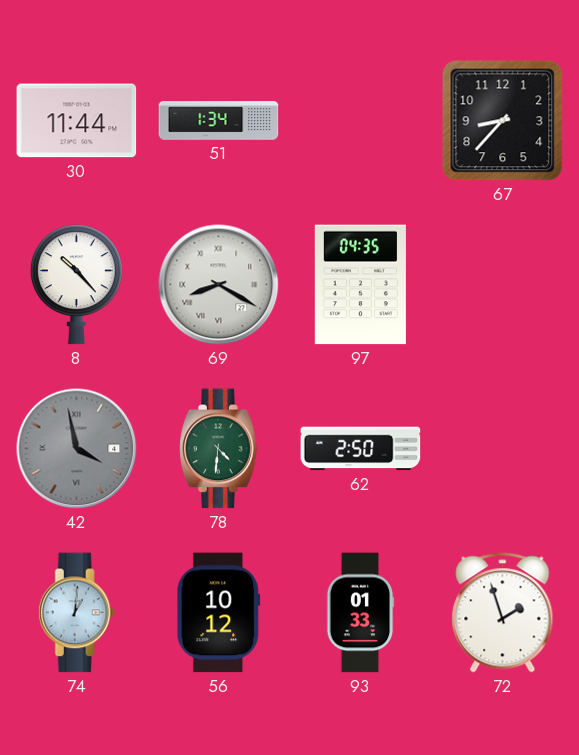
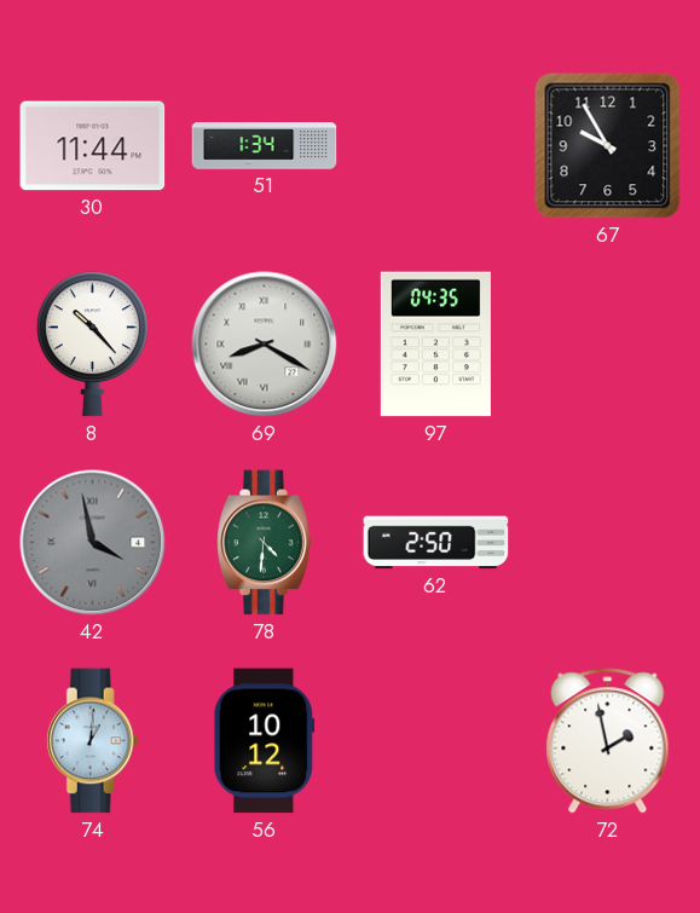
67: 8:37 -> 9:55
93: 01:33 -> none
72: 1:57 -> 1:58
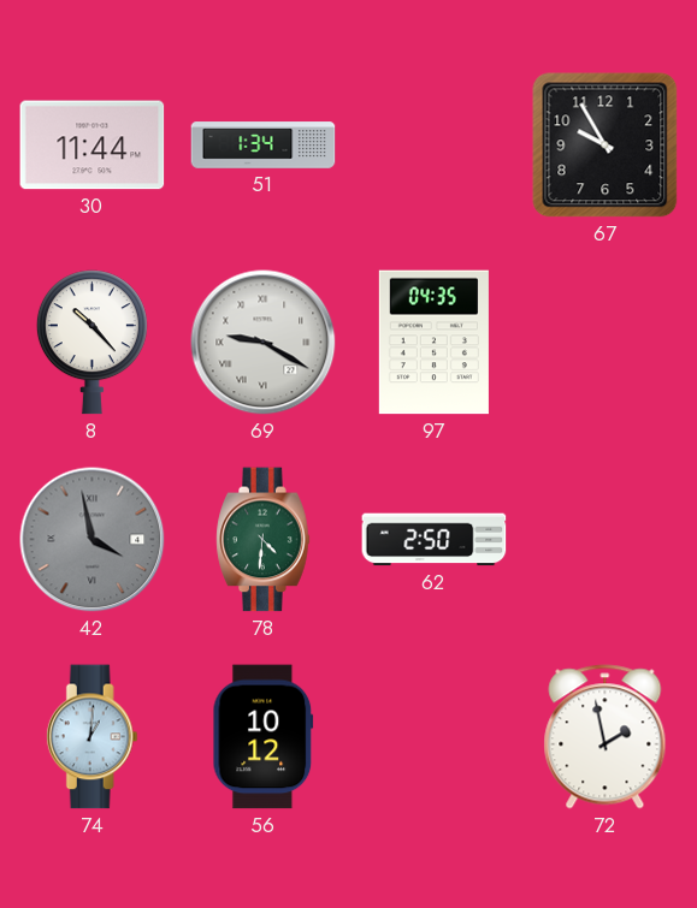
69: 8:20 -> 9:20
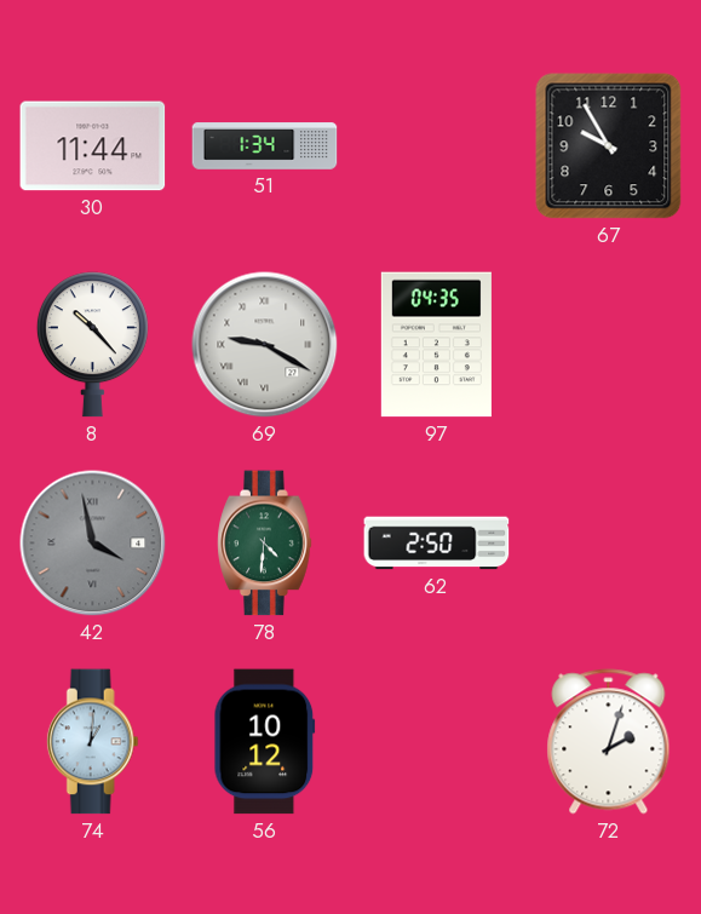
72: 1:58 -> 2:03
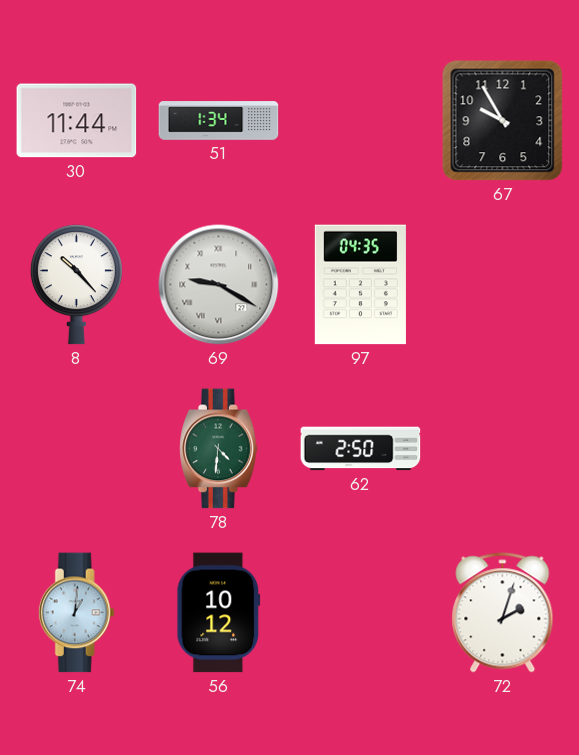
42: 3:58 -> none
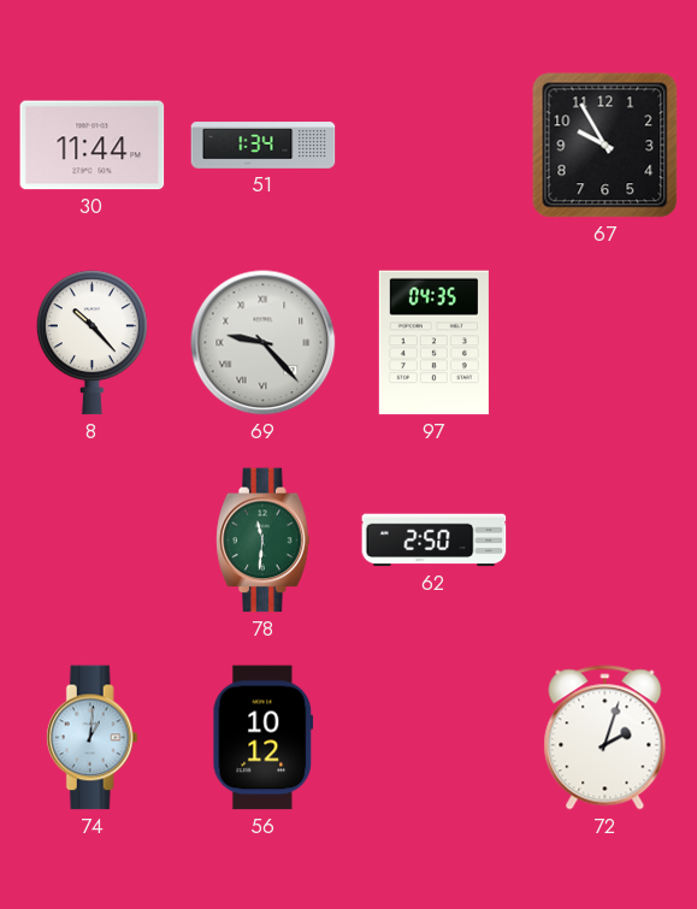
69: 9:20 -> 9:23
78: 4:31 -> 11:31
